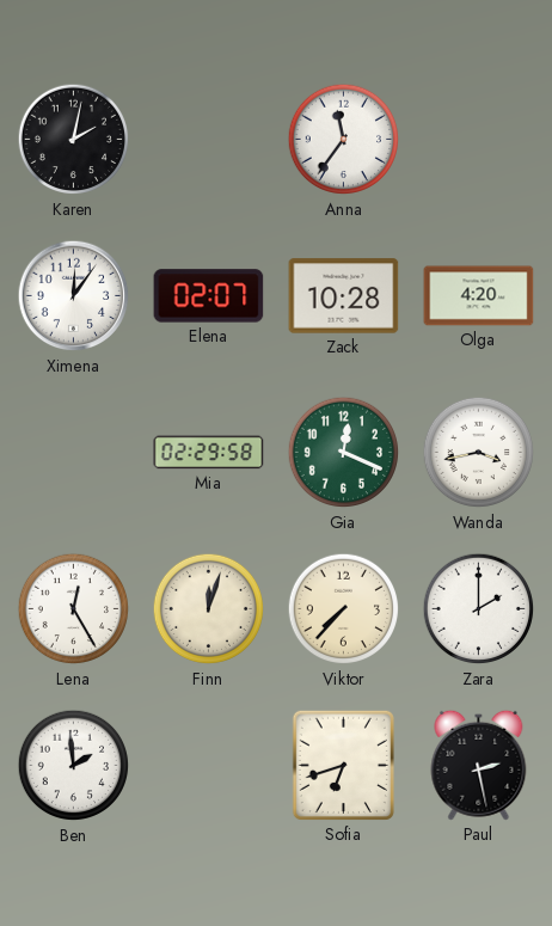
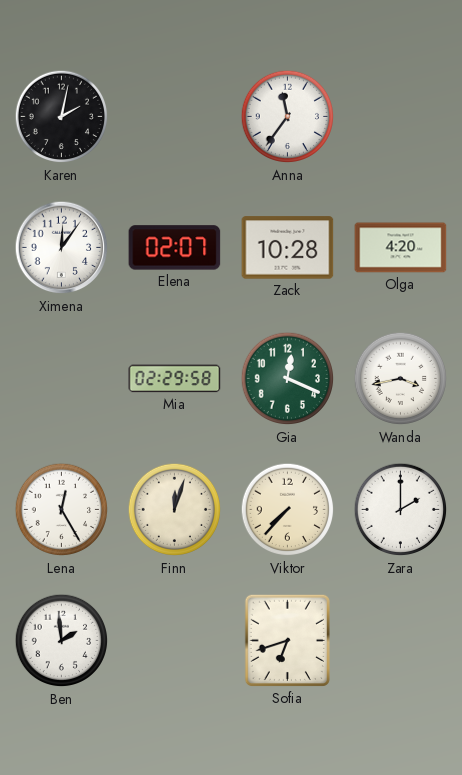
Paul: 2:28 -> none
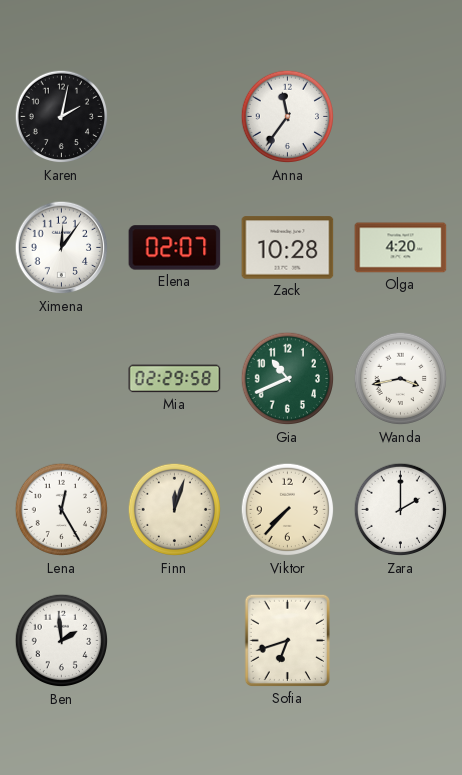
Gia: 12:19 -> 10:41
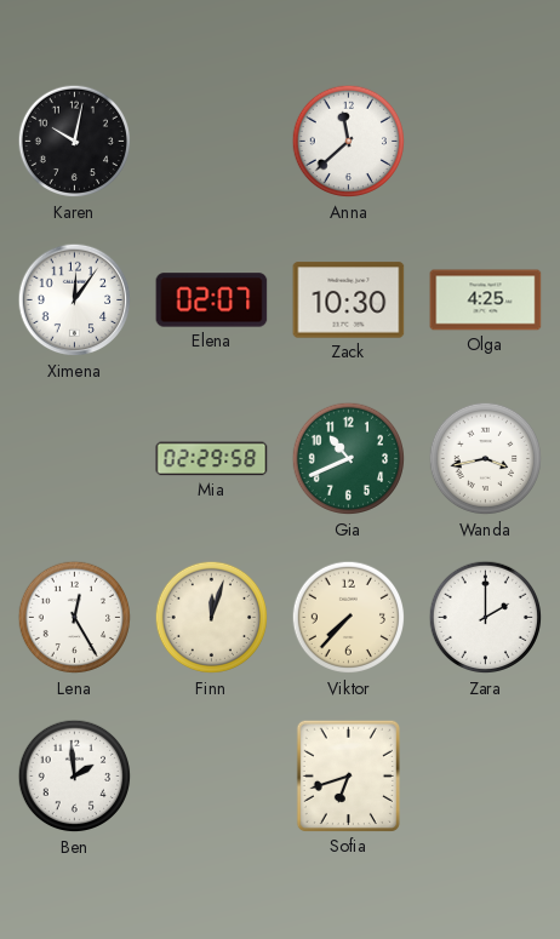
Karen: 2:02 -> 10:02
Anna: 11:36 -> 11:38
Zack: 10:28 -> 10:30
Olga: 4:20 -> 4:25
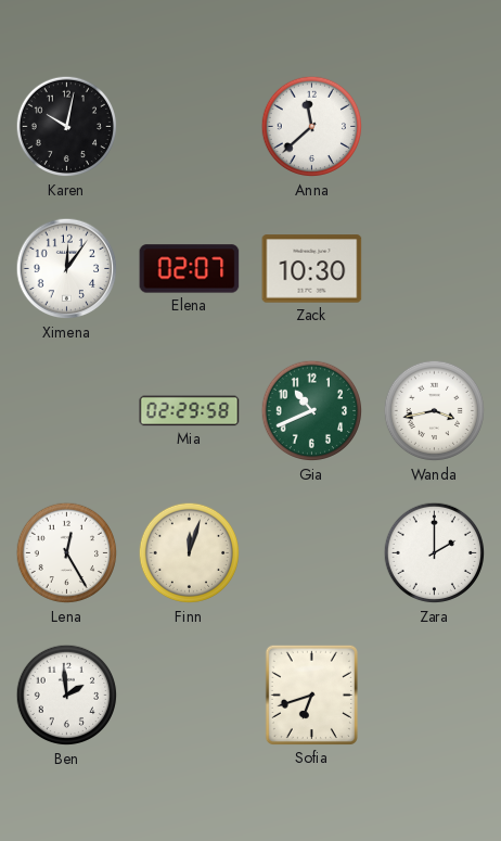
Olga: 4:25 -> none
Viktor: 7:37 -> none
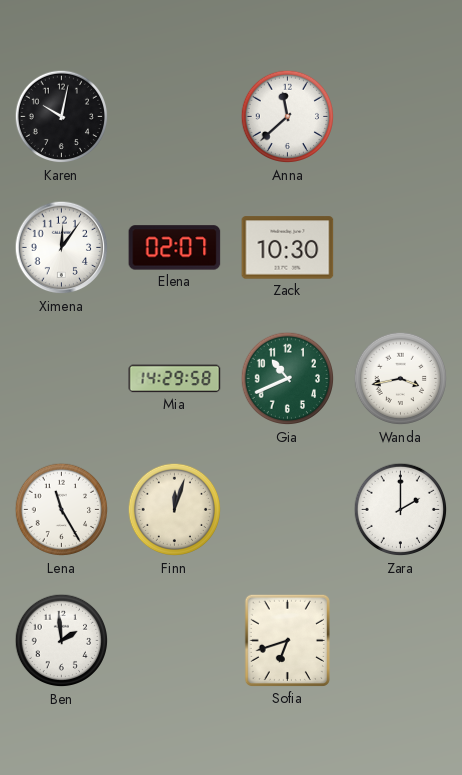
Mia: 02:29 -> 14:29
Lena: 12:25 -> 11:25
